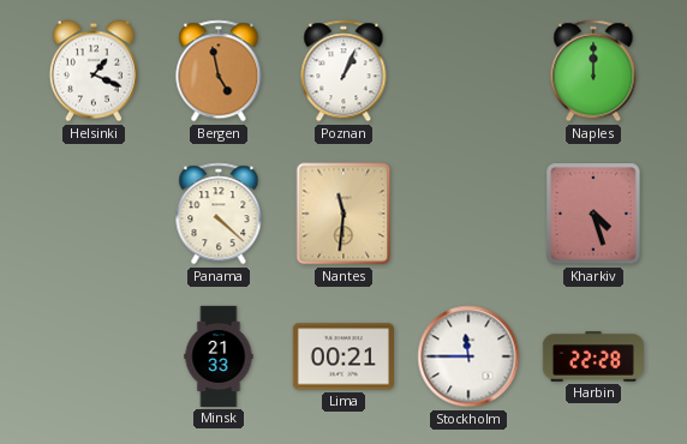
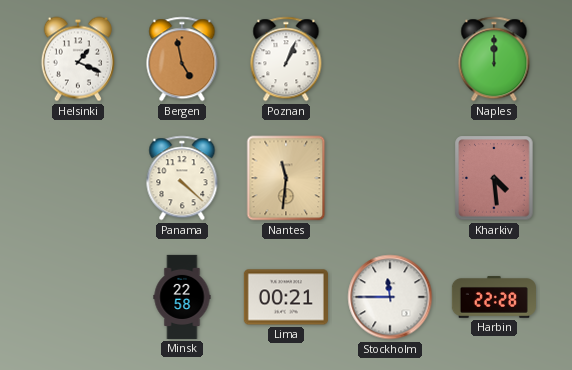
Kharkiv: 4:27 -> 4:29
Minsk: 21:33 -> 22:58
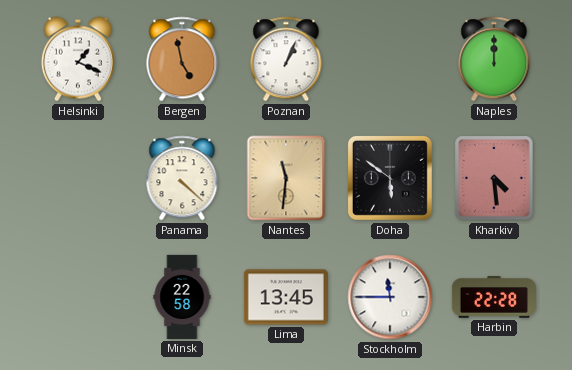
Doha: none -> 5:51
Lima: 00:21 -> 13:45
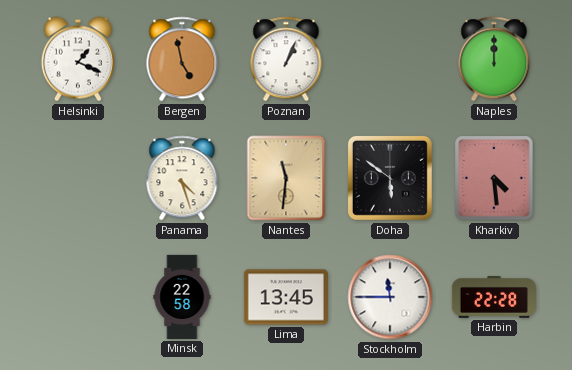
Panama: 4:22 -> 4:27
